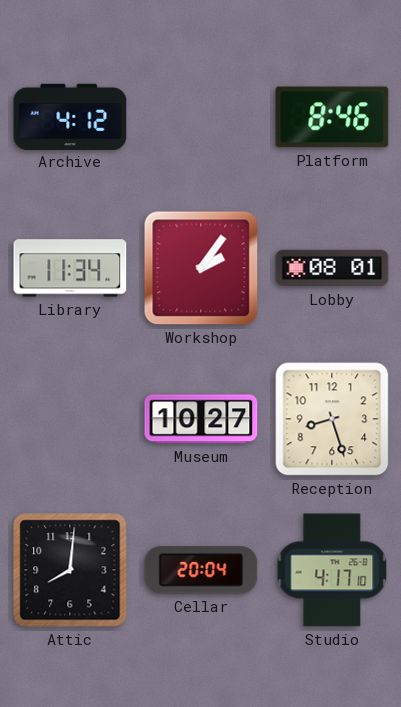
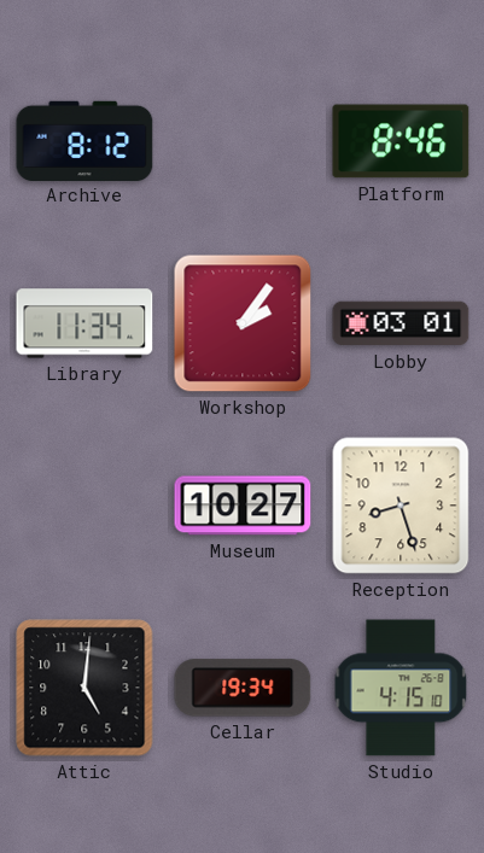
Archive: 4:12 -> 8:12
Lobby: 08:01 -> 03:01
Attic: 8:01 -> 5:01
Cellar: 20:04 -> 19:34
Studio: 4:17 -> 4:15
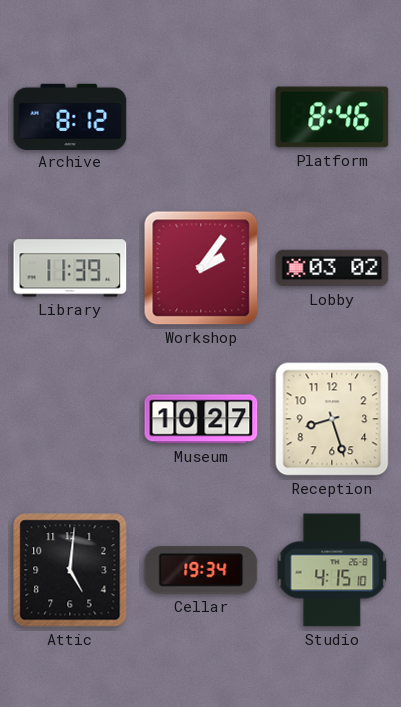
Library: 11:34 -> 11:39
Lobby: 03:01 -> 03:02
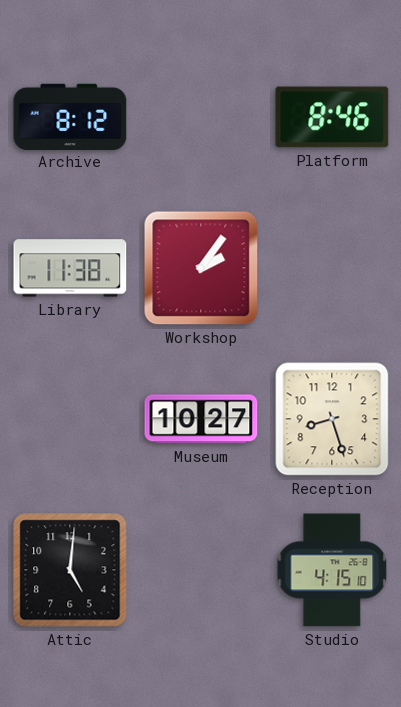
Library: 11:39 -> 11:38
Lobby: 03:02 -> none
Cellar: 19:34 -> none
